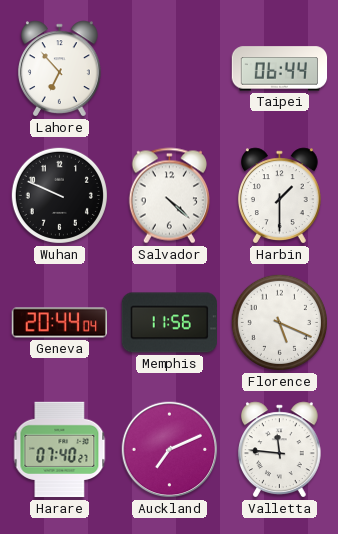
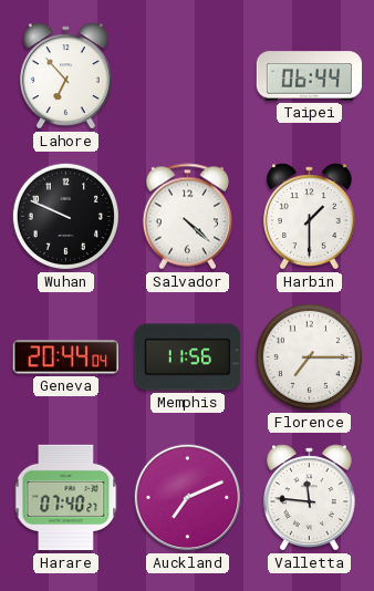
Florence: 5:19 -> 7:15
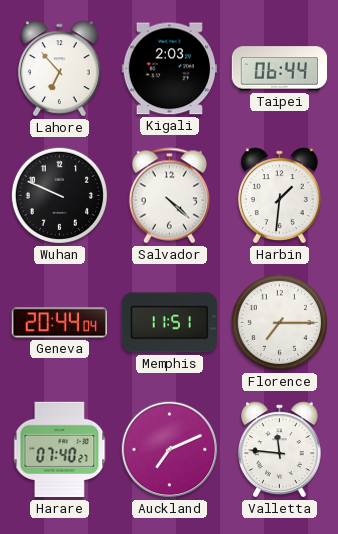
Kigali: none -> 2:03
Harbin: 1:30 -> 1:31
Memphis: 11:56 -> 11:51
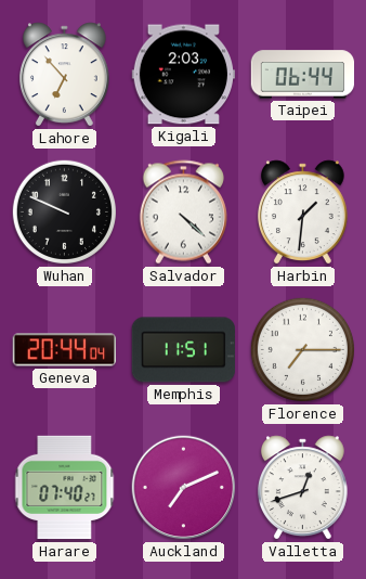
Valletta: 11:46 -> 12:42
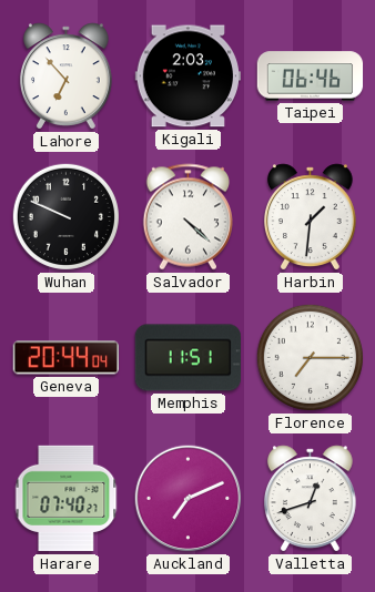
Taipei: 06:44 -> 06:46
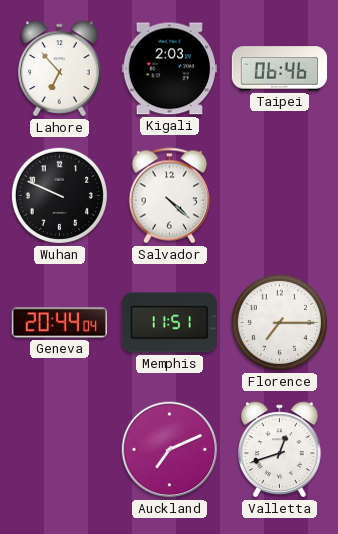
Harbin: 1:31 -> none
Harare: 07:40 -> none
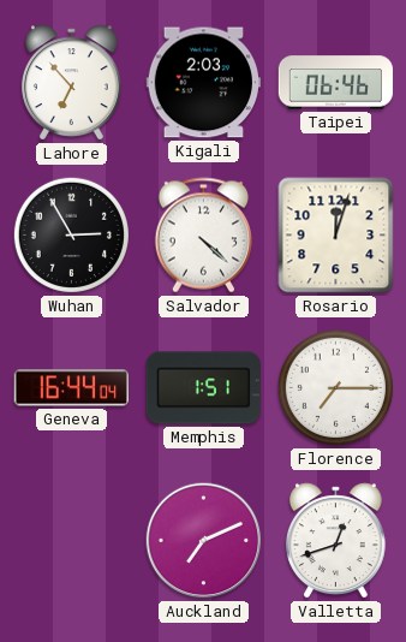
Wuhan: 9:49 -> 2:55
Rosario: none -> 12:03
Geneva: 20:44 -> 16:44
Memphis: 11:51 -> 1:51
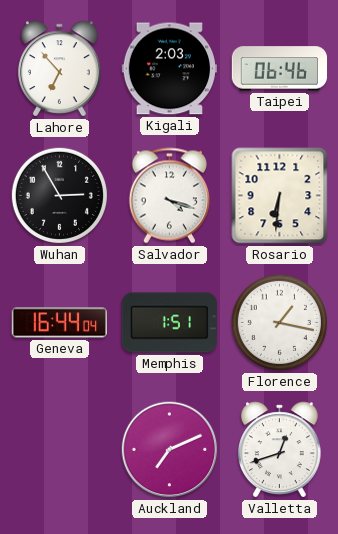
Salvador: 4:22 -> 4:18
Rosario: 12:03 -> 6:31
Florence: 7:15 -> 1:17
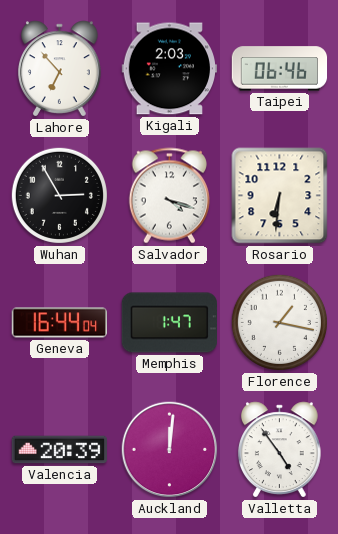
Memphis: 1:51 -> 1:47
Valencia: none -> 20:39
Auckland: 7:11 -> 12:01
Valletta: 12:42 -> 4:54
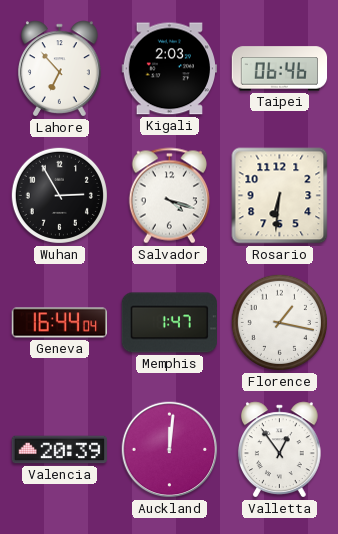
Valletta: 4:54 -> 12:54
